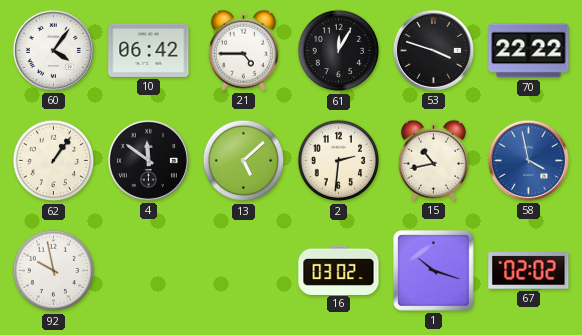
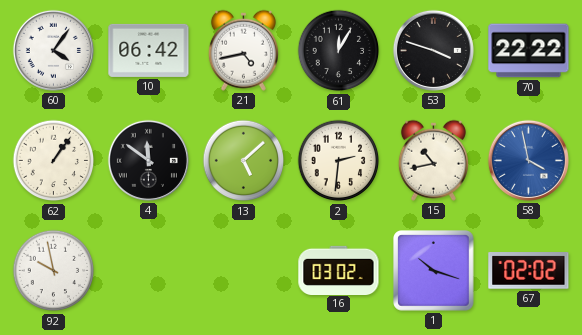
21: 4:45 -> 4:43
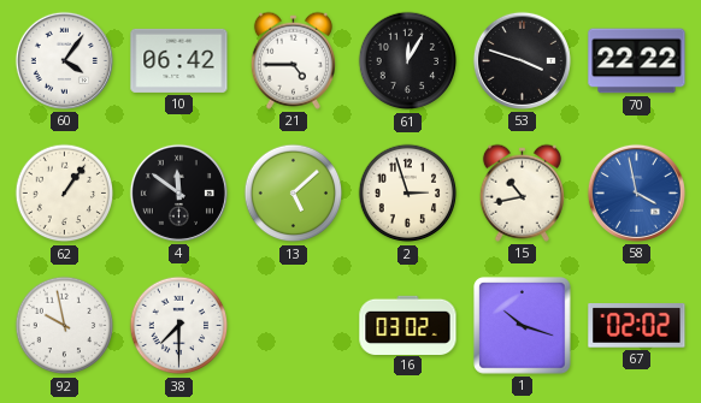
21: 4:43 -> 4:45
2: 2:31 -> 2:57
38: none -> 7:30
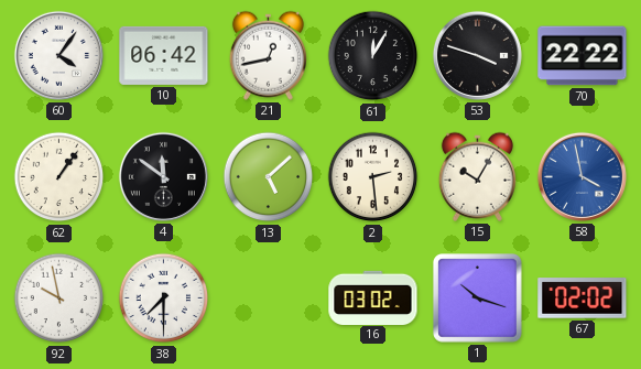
21: 4:45 -> 12:43
2: 2:57 -> 2:29
15: 10:43 -> 10:05
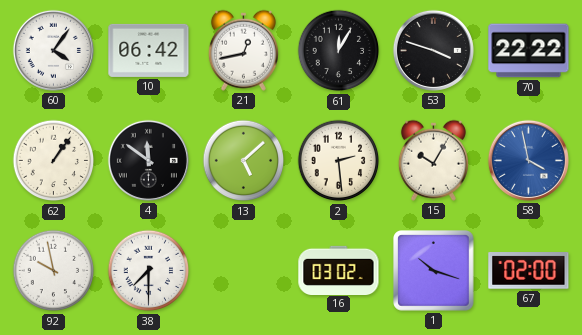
67: 02:02 -> 02:00
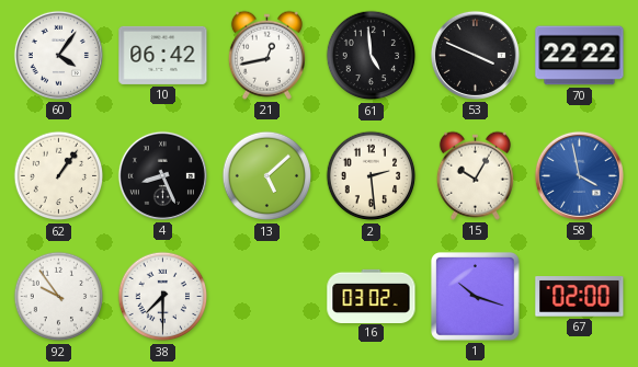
61: 12:05 -> 4:59
53: 3:48 -> 3:49
4: 11:51 -> 8:26
92: 9:58 -> 9:54
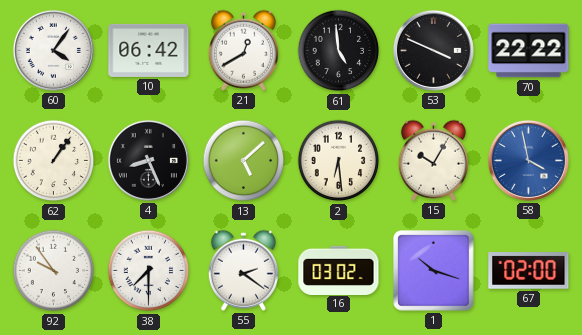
21: 12:43 -> 12:40
2: 2:29 -> 6:29
55: none -> 2:21
